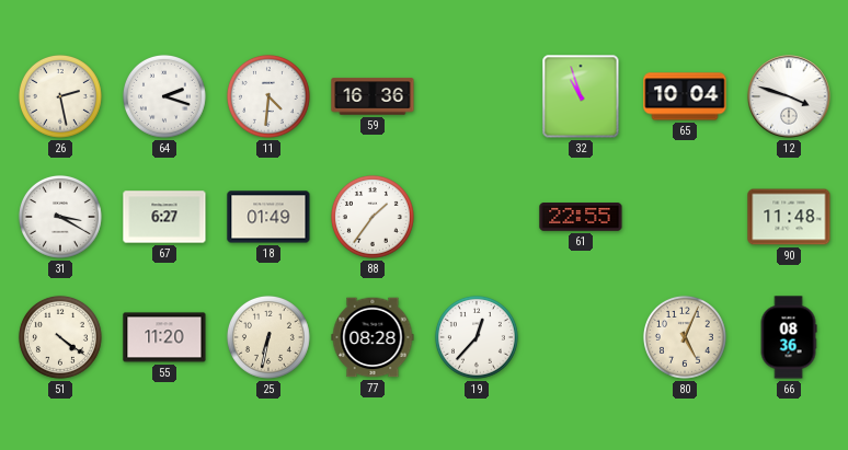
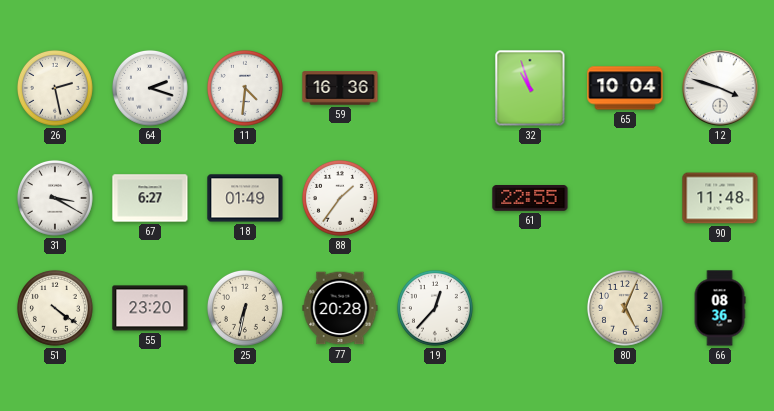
55: 11:20 -> 23:20
77: 08:28 -> 20:28
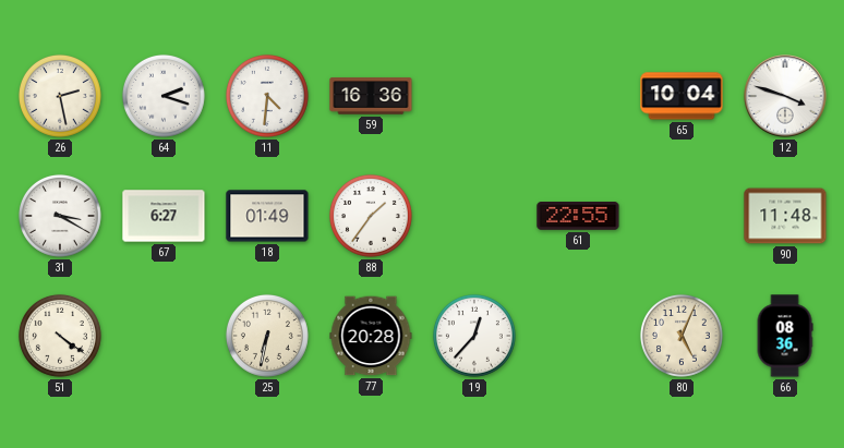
32: 10:57 -> none
55: 23:20 -> none
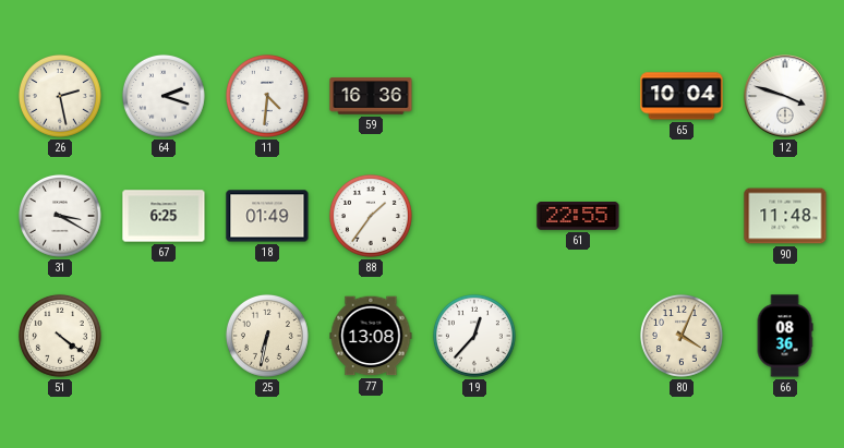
67: 6:27 -> 6:25
77: 20:28 -> 13:08
80: 5:04 -> 4:04
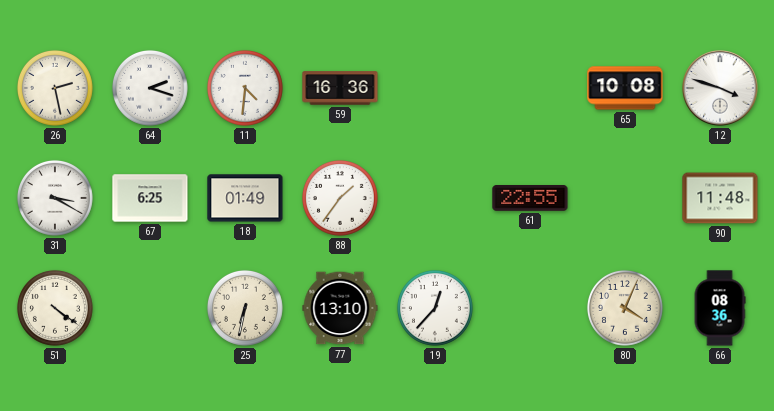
65: 10:04 -> 10:08
77: 13:08 -> 13:10
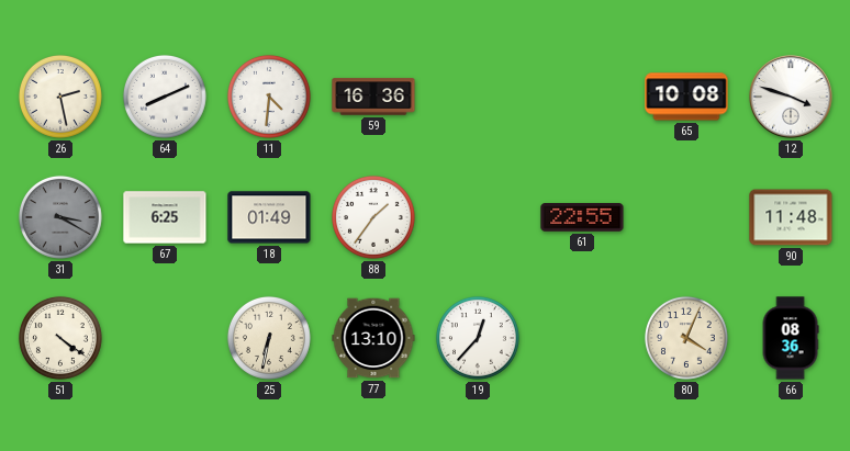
64: 2:18 -> 8:11
31 dial: white -> grey
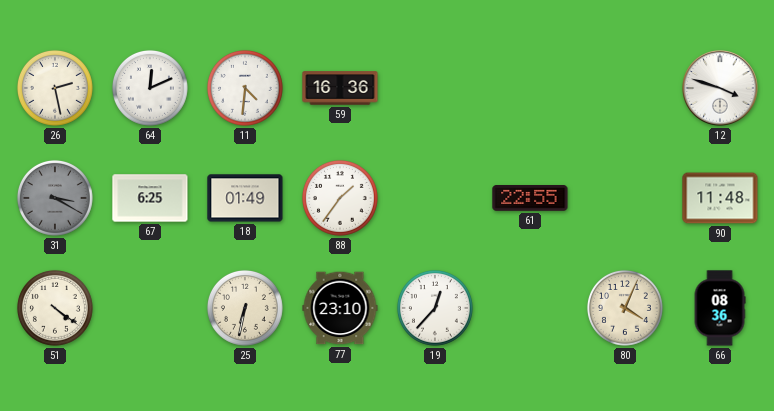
64: 8:11 -> 12:11
65: 10:08 -> none
77: 13:10 -> 23:10
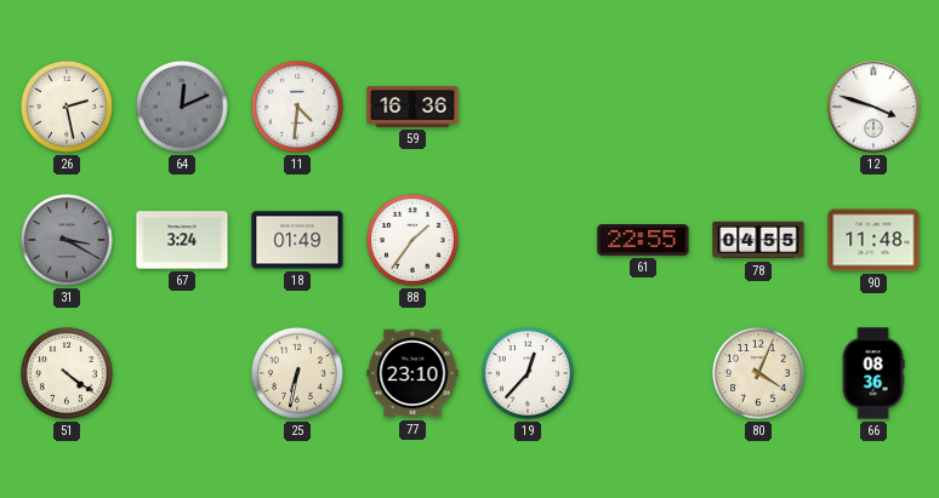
64 dial: white -> grey
67: 6:25 -> 3:24
78: none -> 04:55
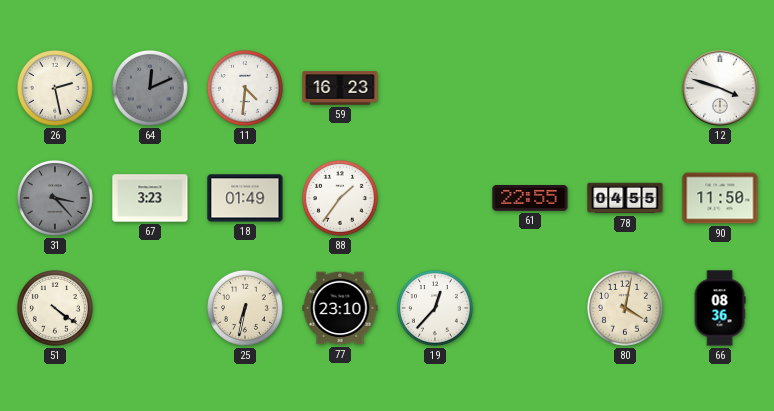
59: 16:36 -> 16:23
31: 3:20 -> 3:23
67: 3:24 -> 3:23
90: 11:48 -> 11:50
80: 4:04 -> 4:02
